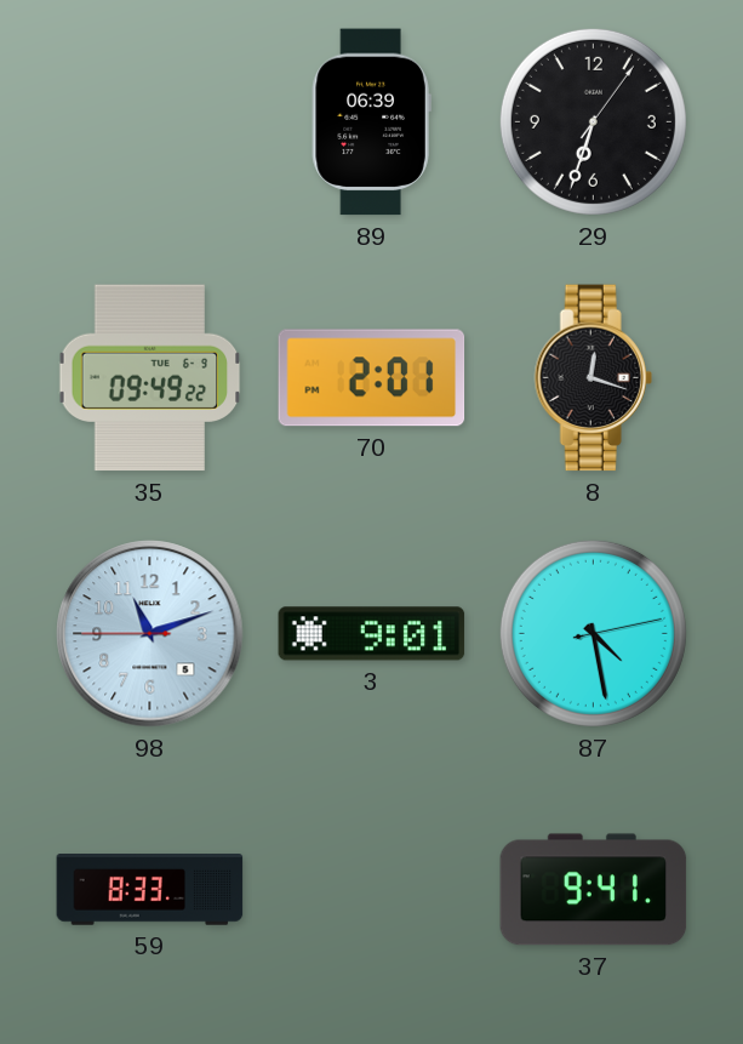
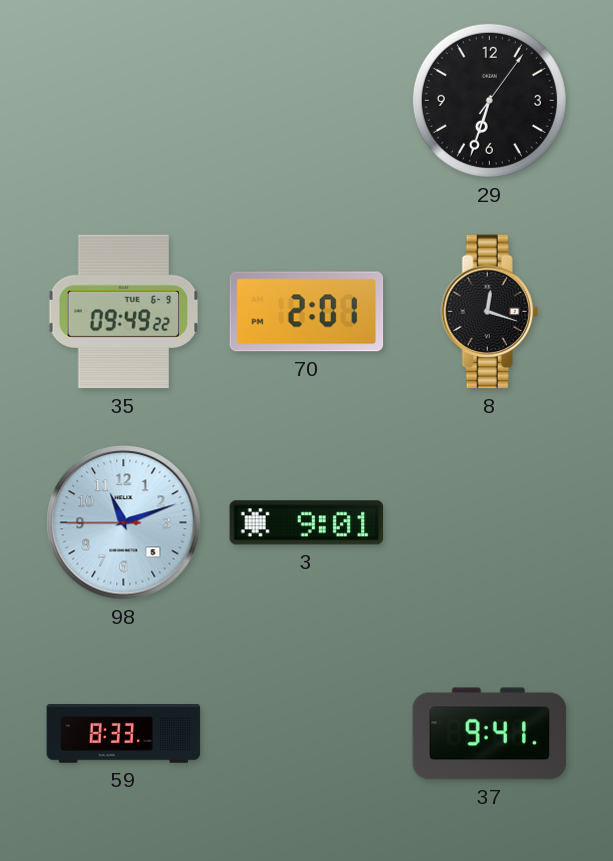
89: 06:39 -> none
87: 4:28 -> none
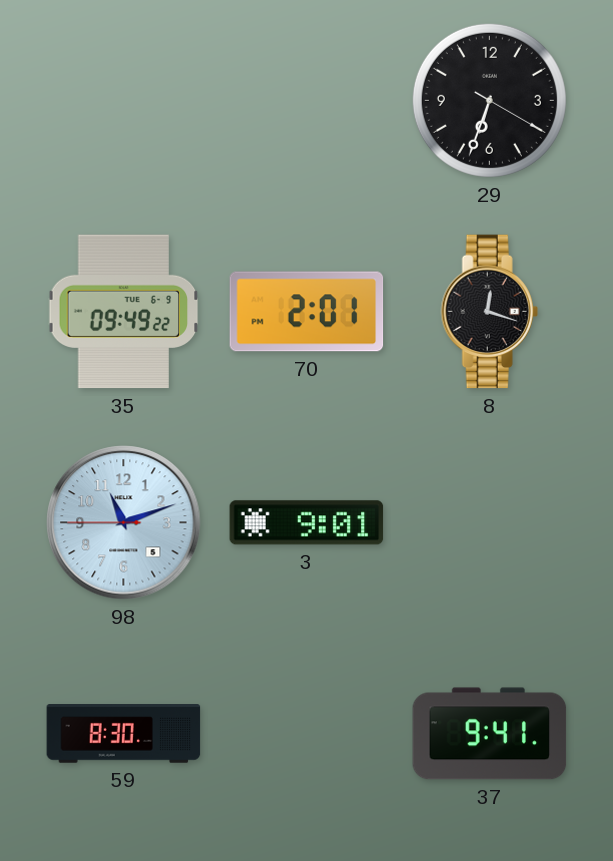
29: 6:33:06 -> 6:33:20
59: 8:33 -> 8:30
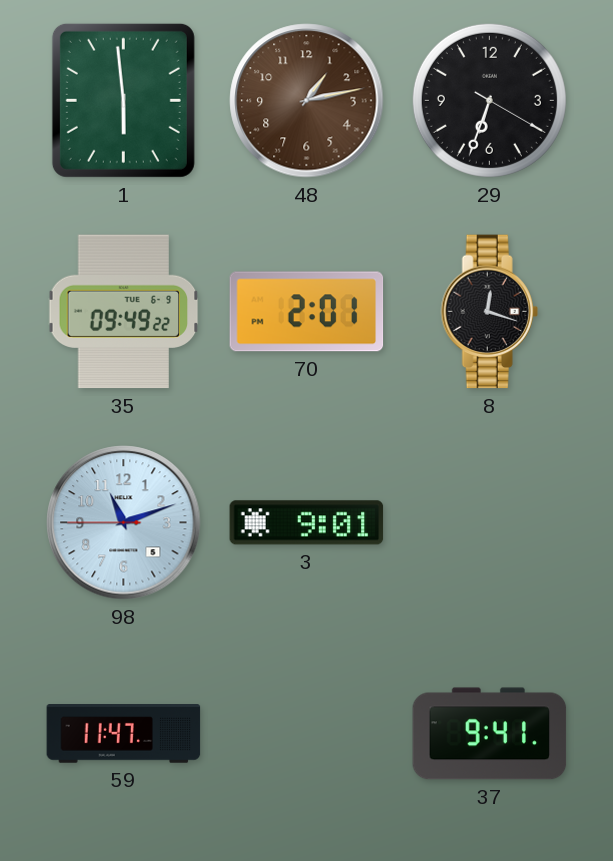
1: none -> 5:59
48: none -> 1:13
59: 8:30 -> 11:47
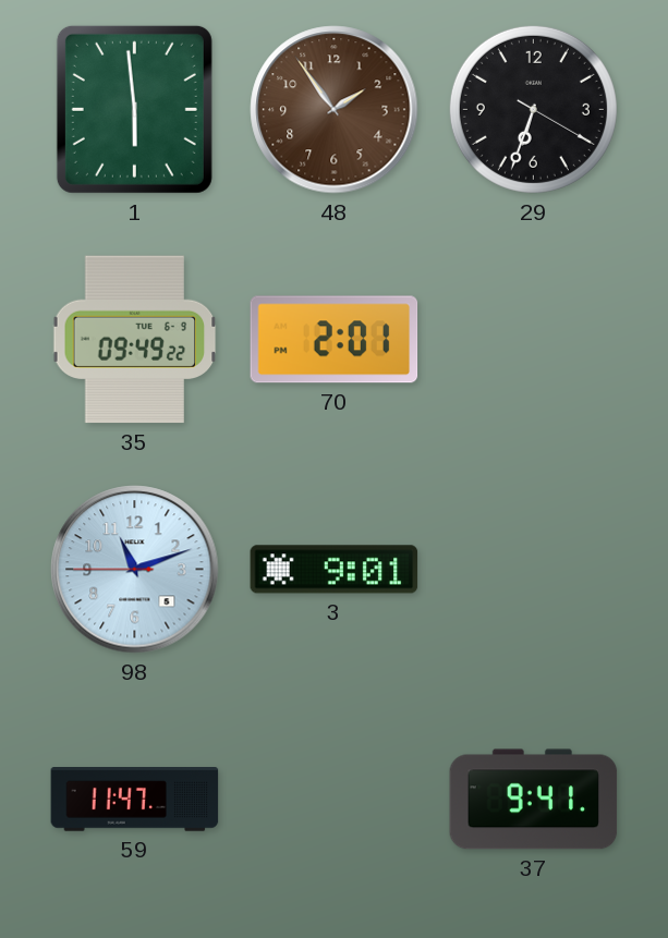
48: 1:13 -> 1:54
8: 12:18 -> none
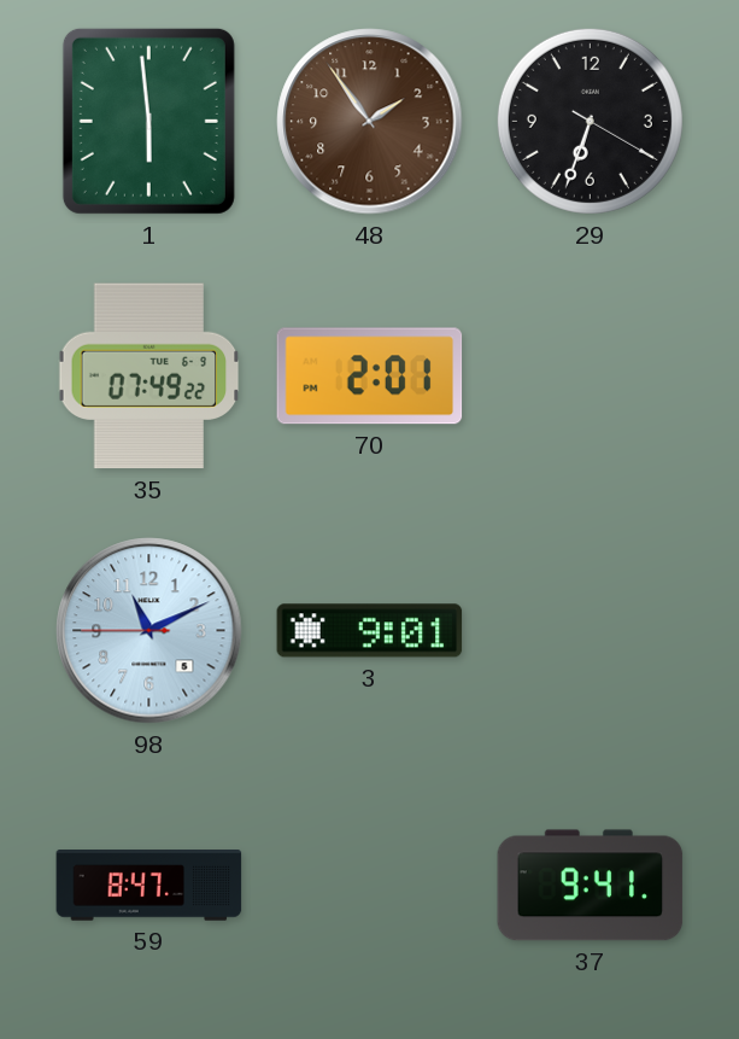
35: 09:49 -> 07:49
98: 11:11 -> 11:10
59: 11:47 -> 8:47
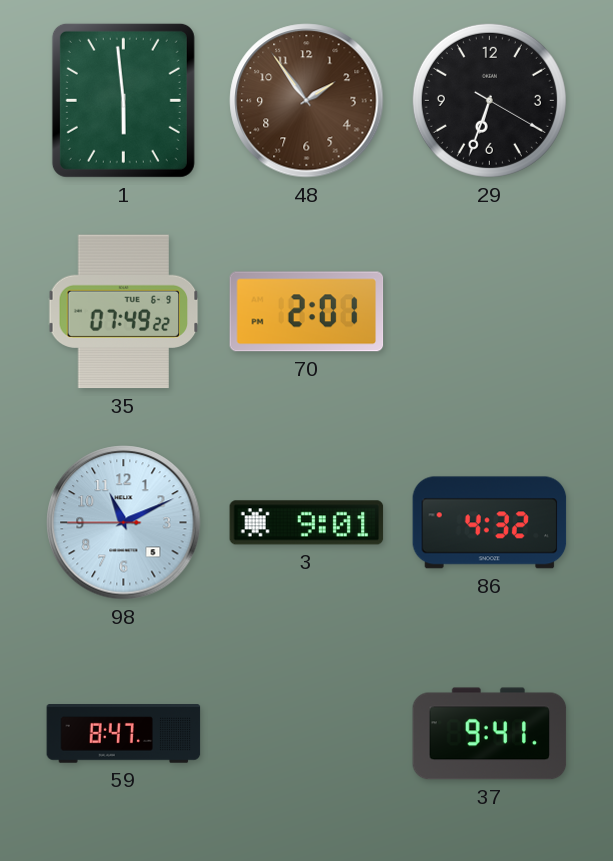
86: none -> 4:32
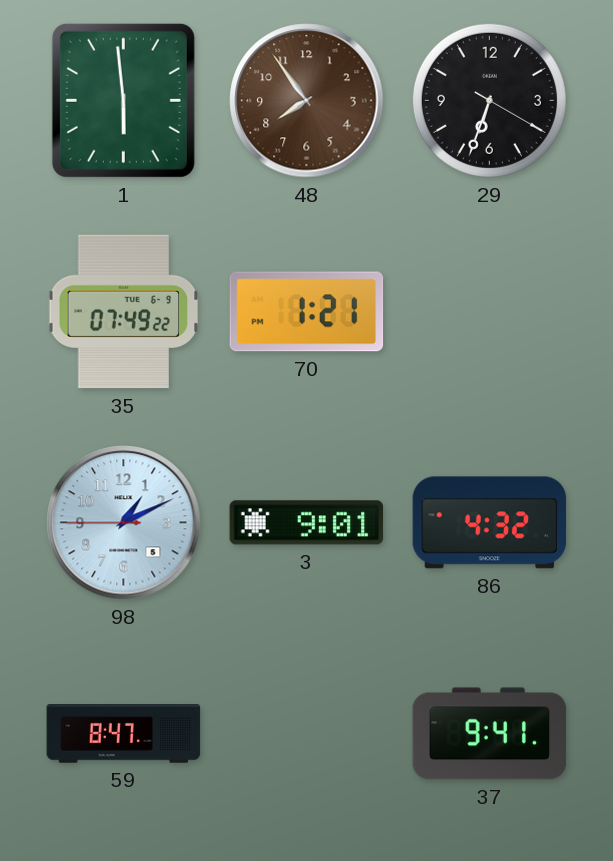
48: 1:54 -> 7:54
70: 2:01 -> 1:21
98: 11:10 -> 1:10
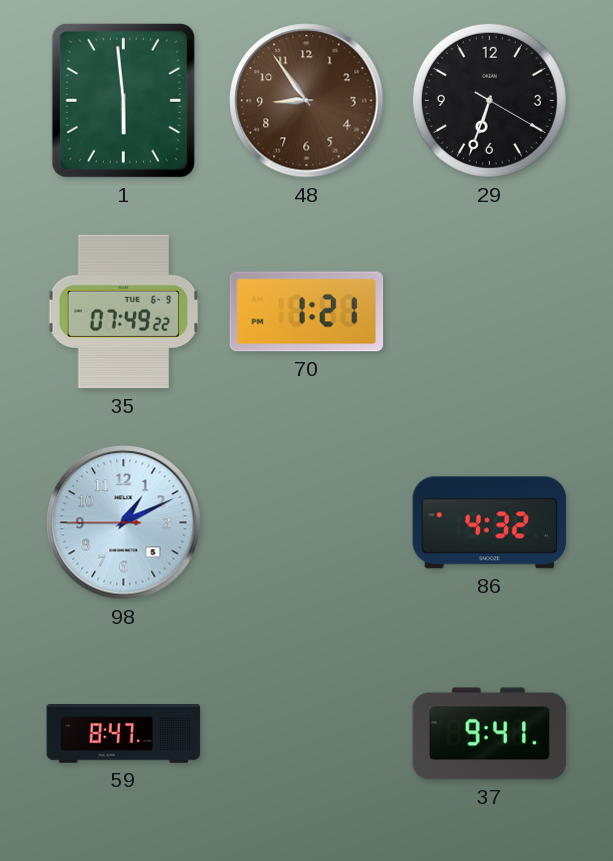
48: 7:54 -> 8:54
3: 9:01 -> none
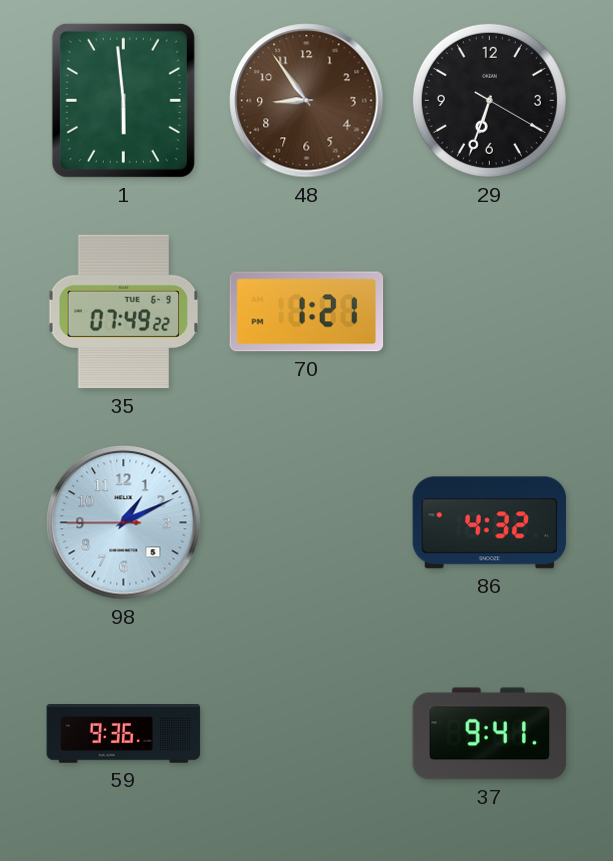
59: 8:47 -> 9:36
